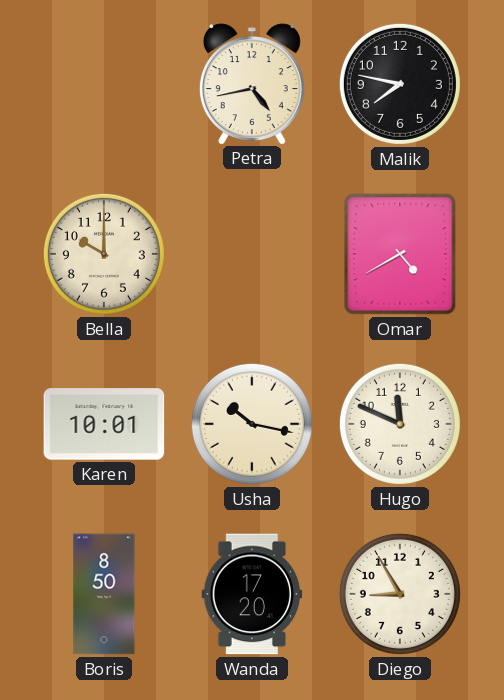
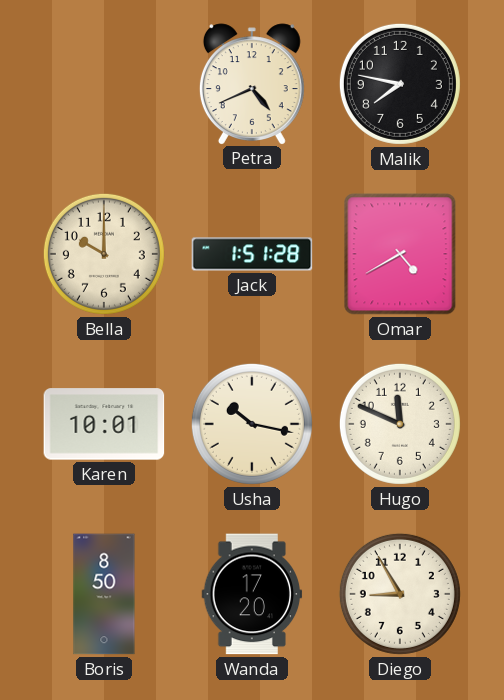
Petra: 4:43 -> 4:41
Jack: none -> 1:51
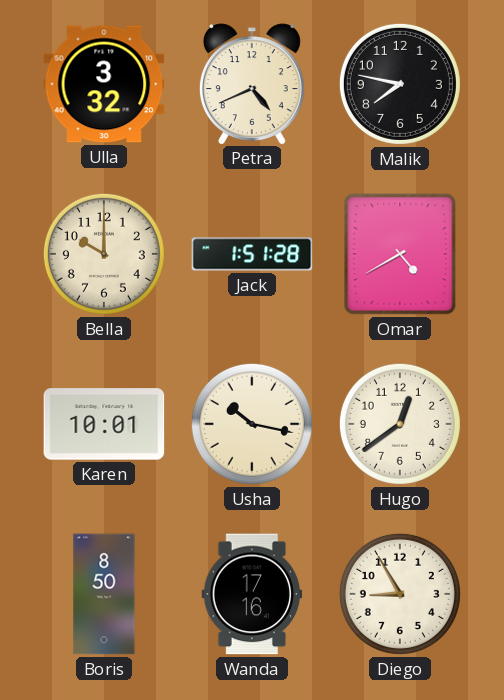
Ulla: none -> 3:32
Hugo: 11:49 -> 12:39
Wanda: 17:20 -> 17:16
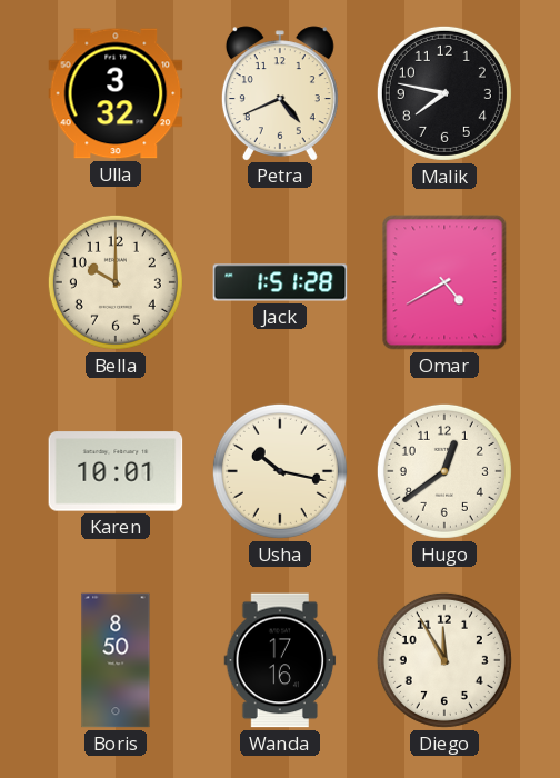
Diego: 8:55 -> 11:55
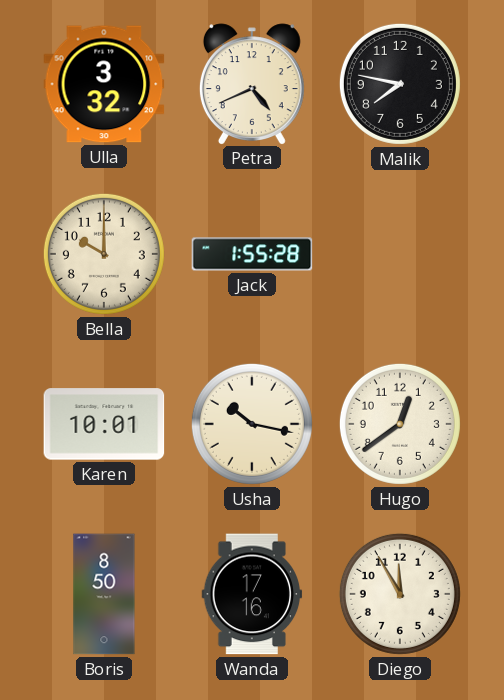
Jack: 1:51 -> 1:55
Omar: 4:40 -> none
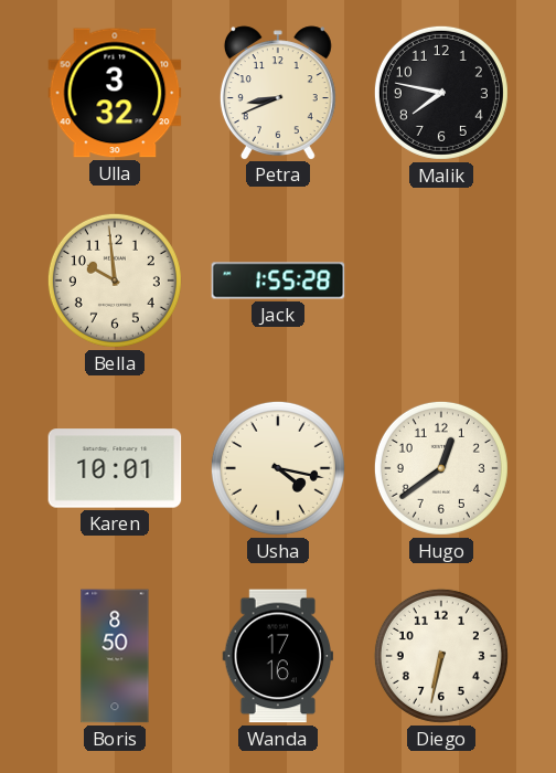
Petra: 4:41 -> 8:41
Bella: 10:00 -> 9:59
Usha: 10:17 -> 4:17
Diego: 11:55 -> 6:32
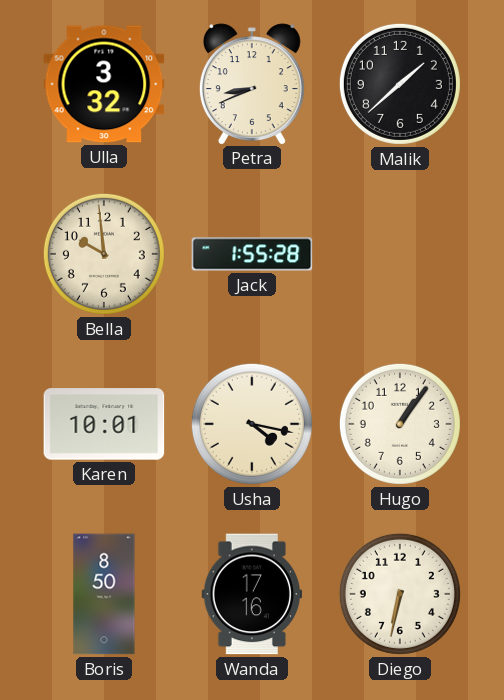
Malik: 7:47 -> 1:38
Hugo: 12:39 -> 1:06
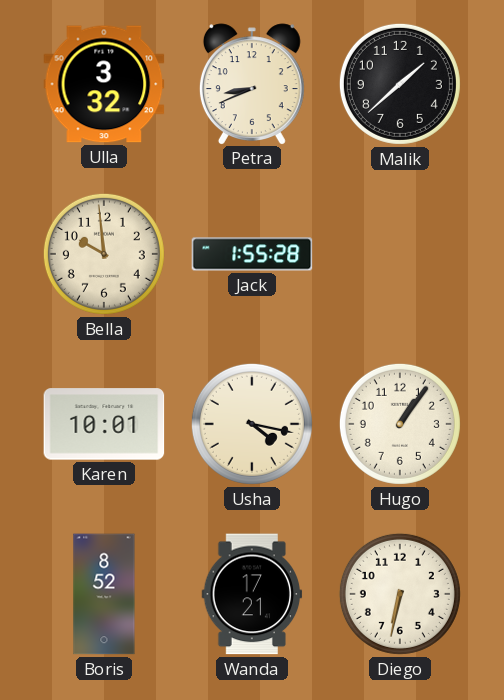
Boris: 8:50 -> 8:52
Wanda: 17:16 -> 17:21
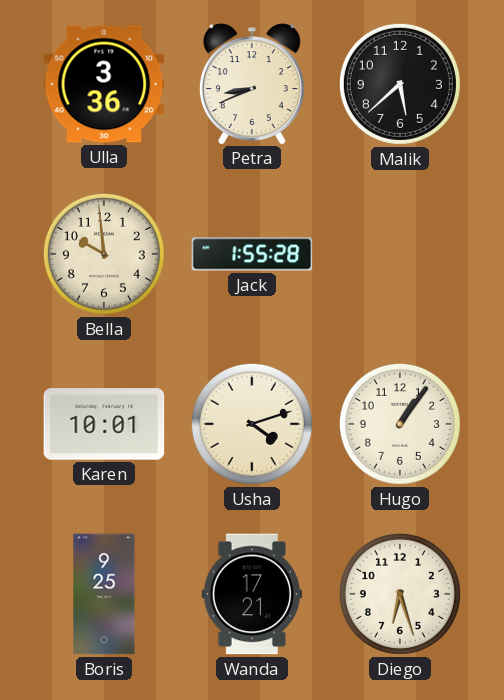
Ulla: 3:32 -> 3:36
Malik: 1:38 -> 5:38
Usha: 4:17 -> 4:12
Boris: 8:52 -> 9:25
Diego: 6:32 -> 6:27
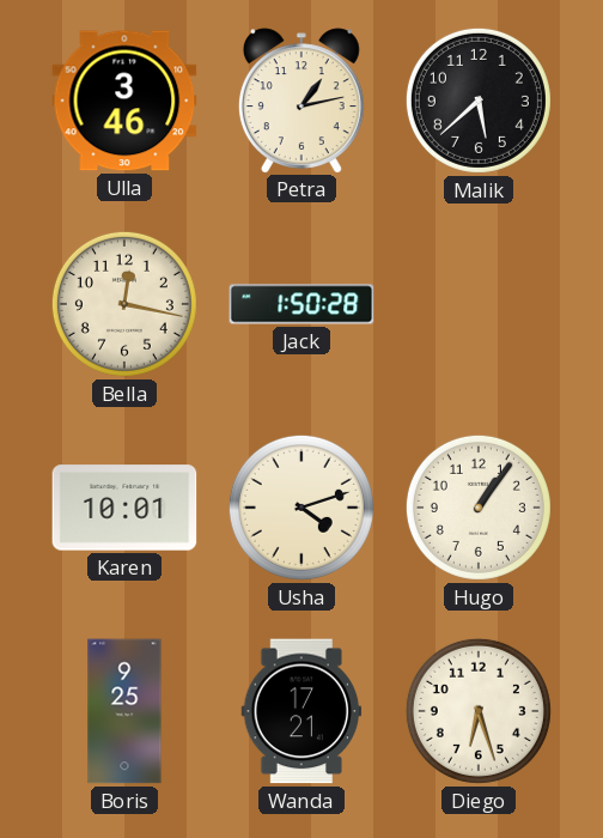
Ulla: 3:36 -> 3:46
Petra: 8:41 -> 1:13
Bella: 9:59 -> 12:17
Jack: 1:55 -> 1:50
